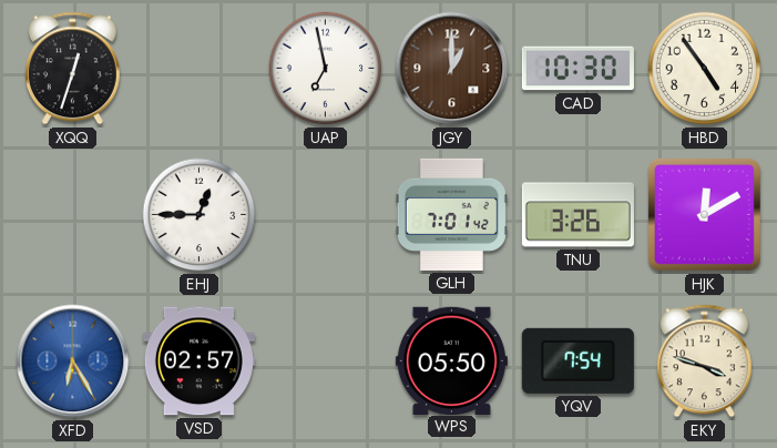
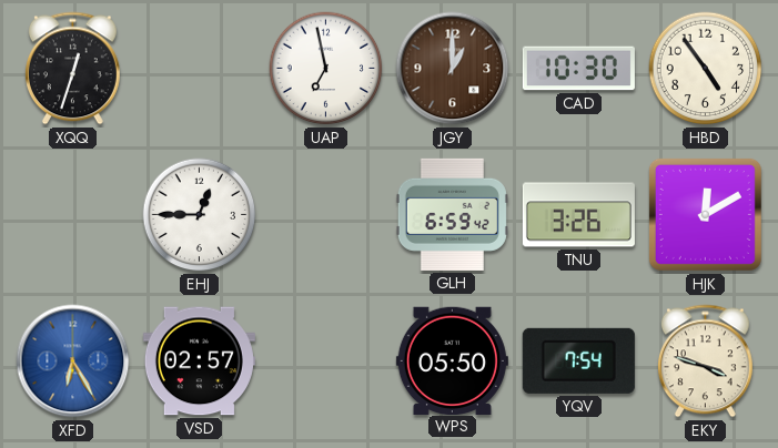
GLH: 7:01 -> 6:59
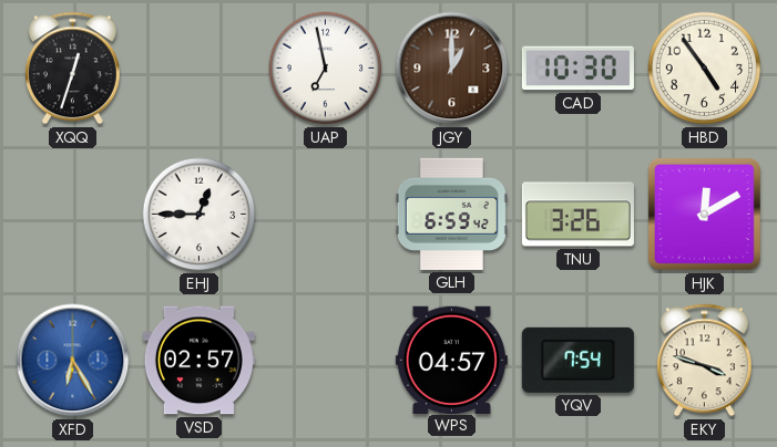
WPS: 05:50 -> 04:57
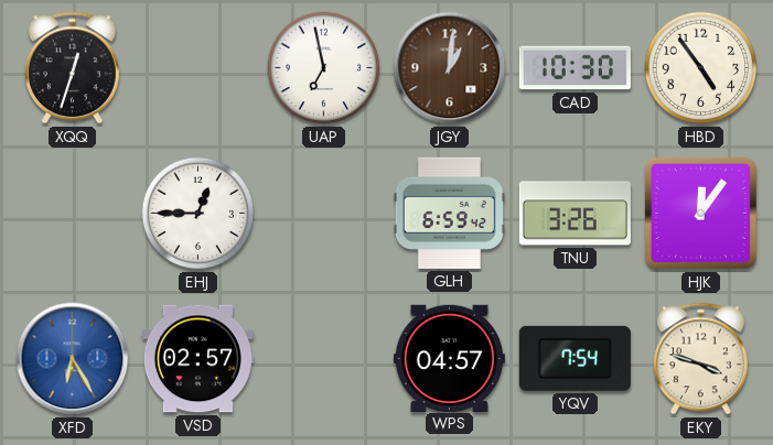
JGY: 1:00 -> 1:01
HJK: 12:10 -> 12:06
